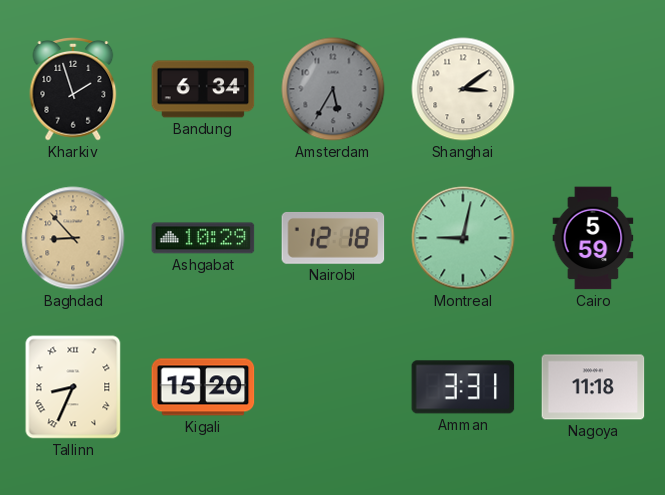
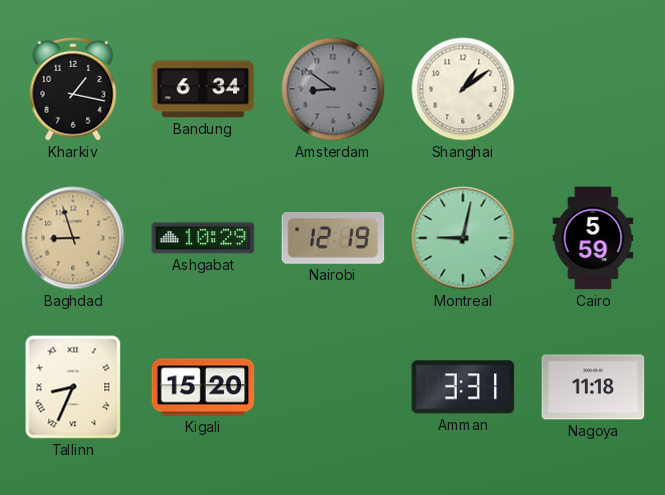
Kharkiv: 1:57 -> 1:17
Amsterdam: 5:35 -> 8:51
Shanghai: 3:09 -> 1:09
Baghdad: 8:53 -> 8:57
Nairobi: 12:18 -> 12:19
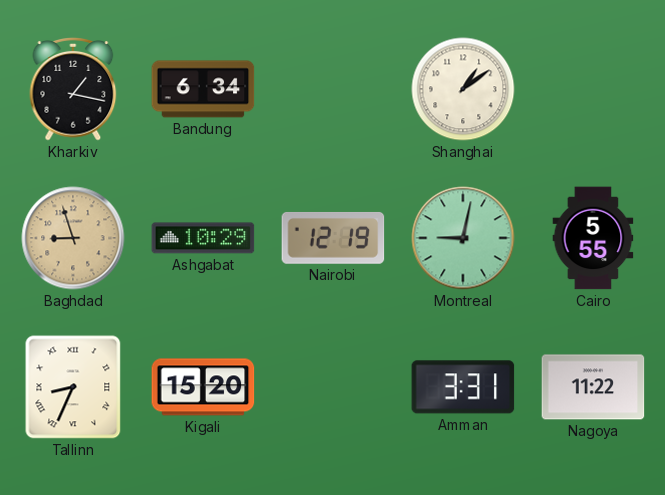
Amsterdam: 8:51 -> none
Cairo: 5:59 -> 5:55
Nagoya: 11:18 -> 11:22
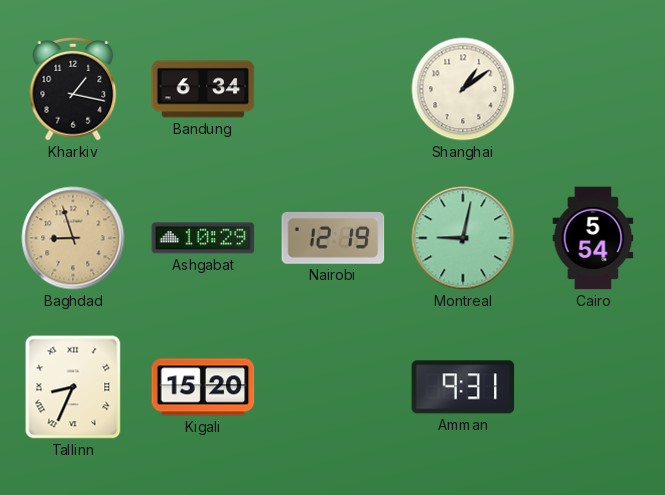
Cairo: 5:55 -> 5:54
Amman: 3:31 -> 9:31
Nagoya: 11:22 -> none
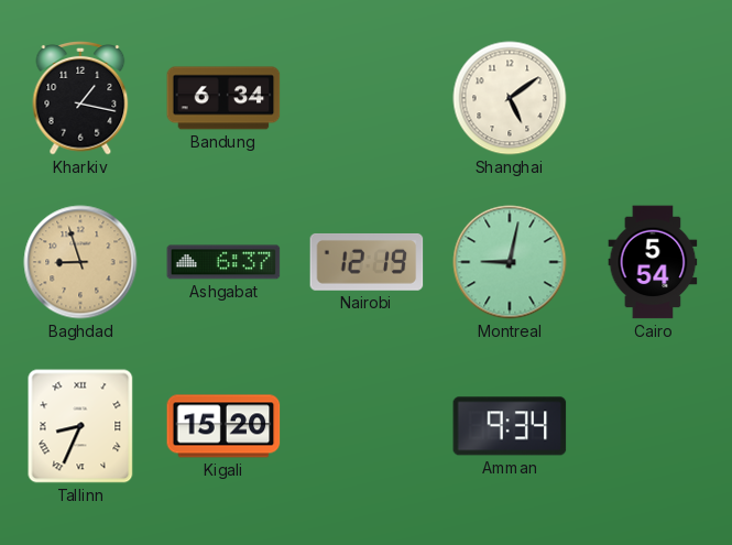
Shanghai: 1:09 -> 5:09
Ashgabat: 10:29 -> 6:37
Amman: 9:31 -> 9:34
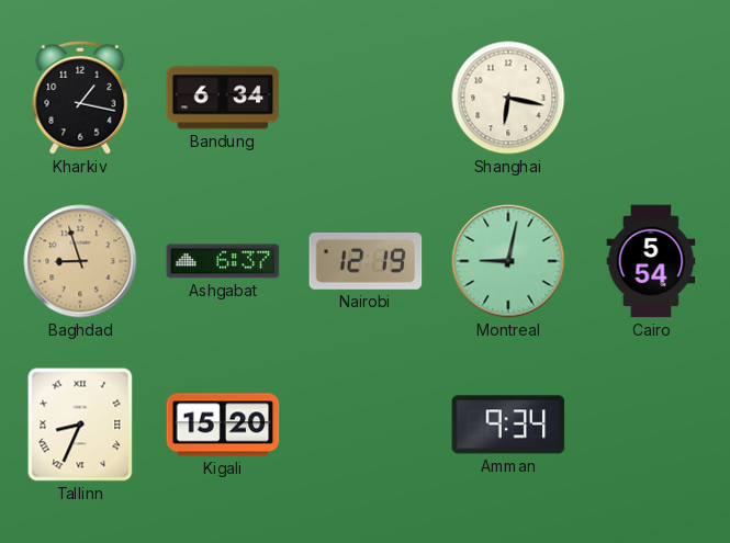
Shanghai: 5:09 -> 6:17
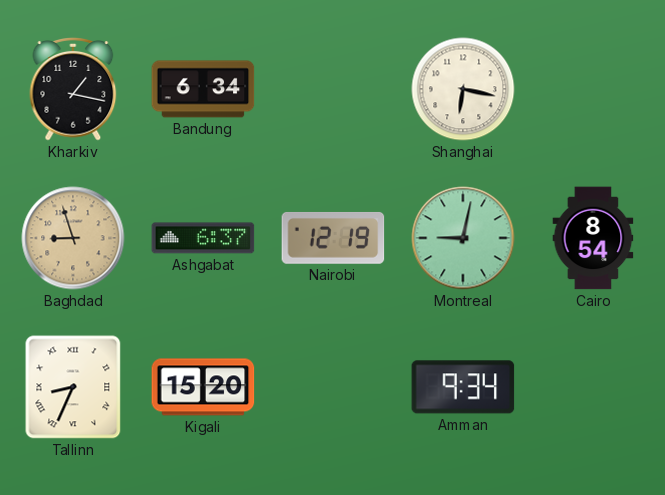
Cairo: 5:54 -> 8:54
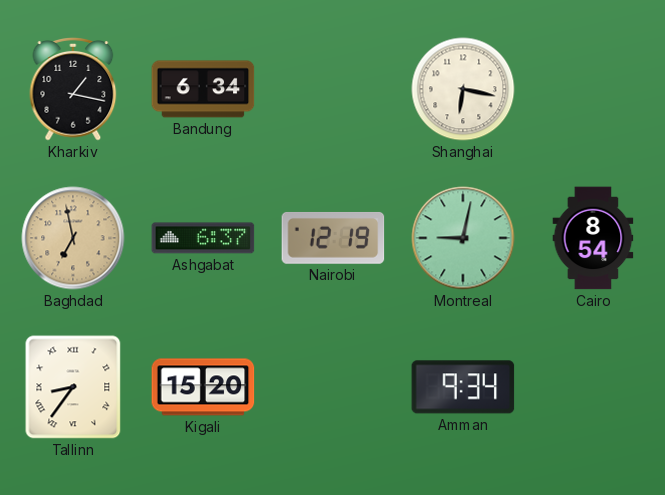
Baghdad: 8:57 -> 6:58
Tallinn: 8:34 -> 8:36
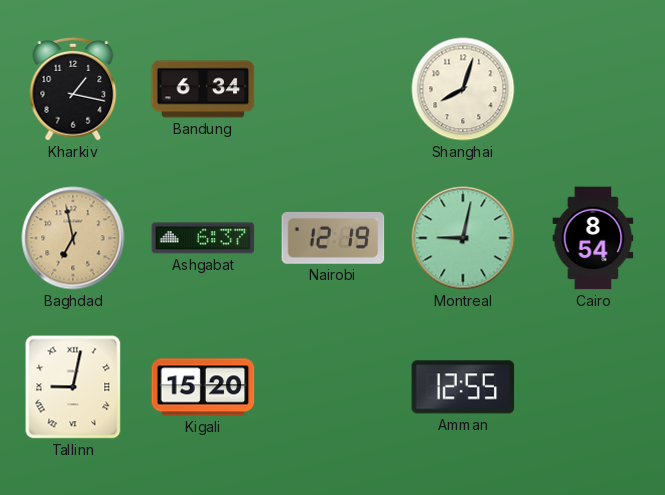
Shanghai: 6:17 -> 8:03
Tallinn: 8:36 -> 9:02
Amman: 9:34 -> 12:55
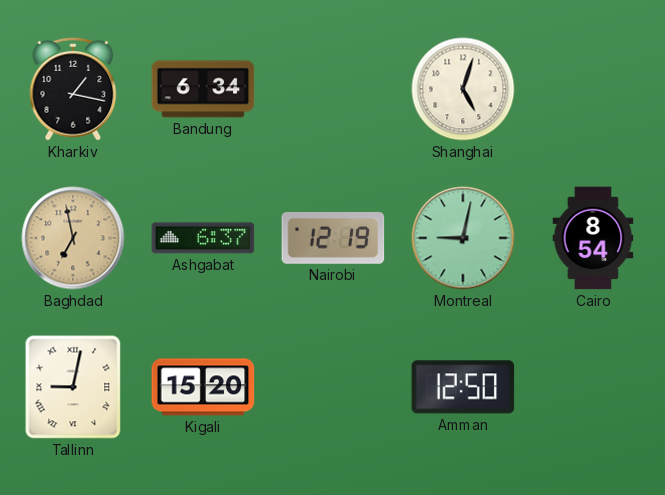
Shanghai: 8:03 -> 5:03
Amman: 12:55 -> 12:50
